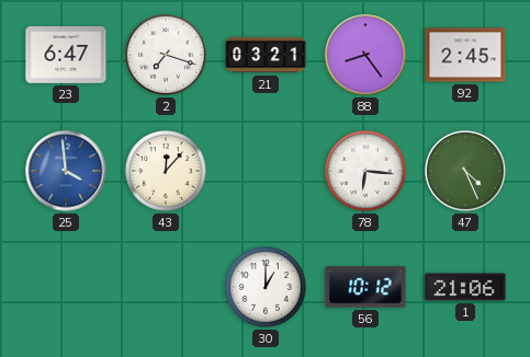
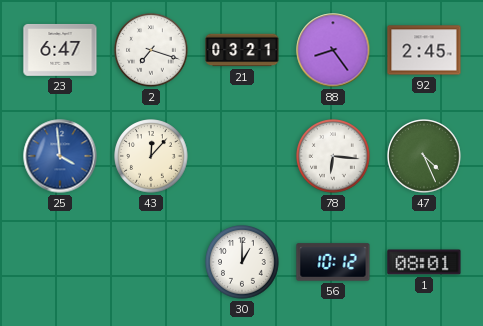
1: 21:06 -> 08:01
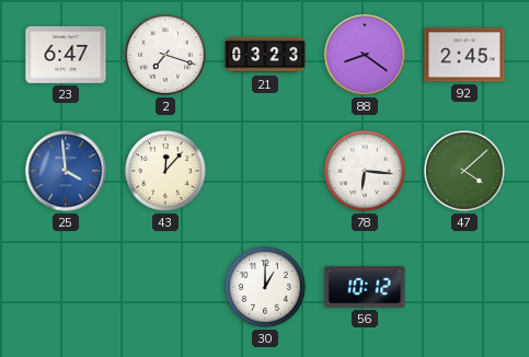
21: 03:21 -> 03:23
88: 8:24 -> 8:21
47: 4:26 -> 4:08
1: 08:01 -> none
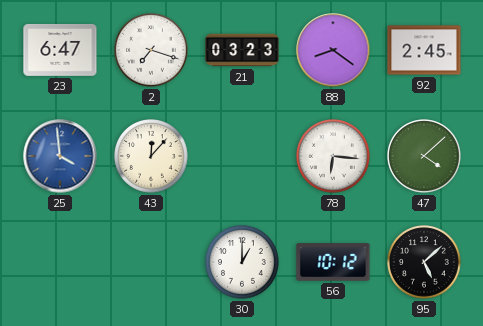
95: none -> 5:08
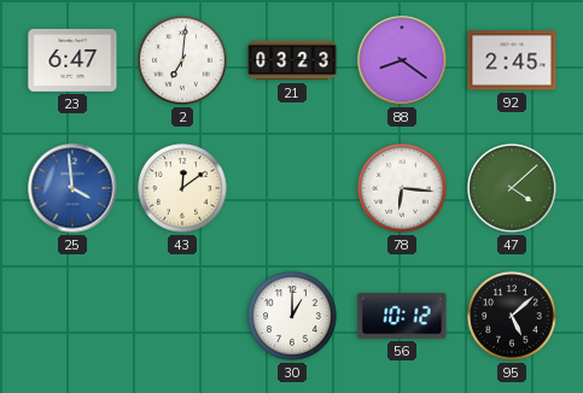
2: 7:18 -> 7:01
43: 12:07 -> 12:09
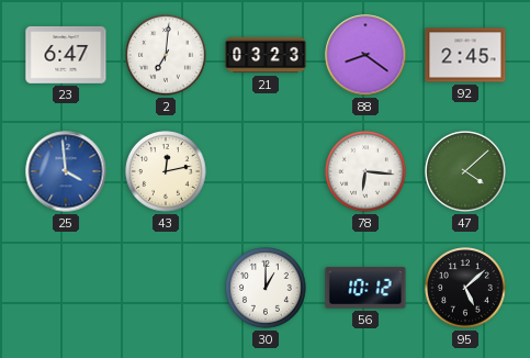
43: 12:09 -> 12:13
